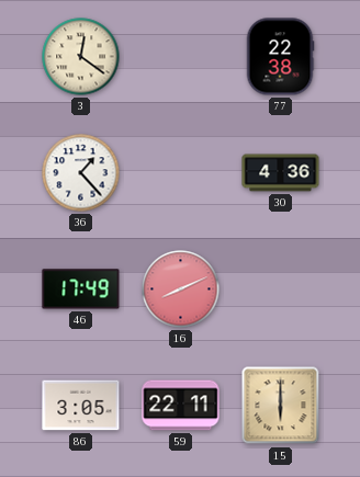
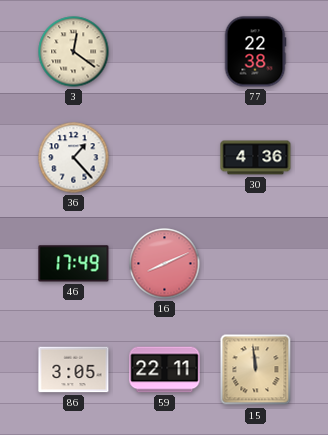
15: 6:00 -> 11:59
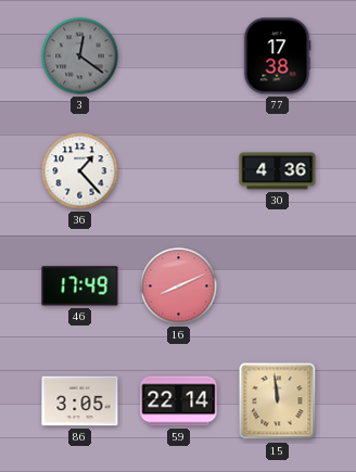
3 dial: cream -> grey
77: 22:38 -> 17:38
59: 22:11 -> 22:14
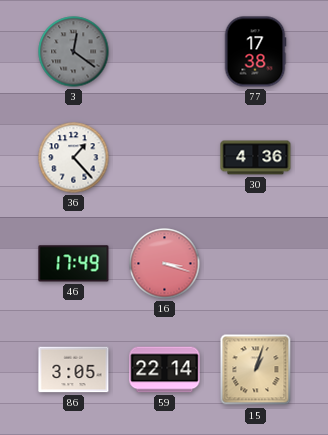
16: 8:11 -> 3:18
15: 11:59 -> 1:03
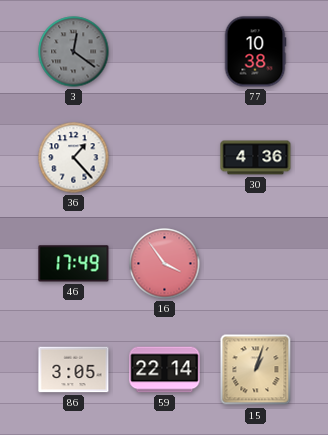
77: 17:38 -> 10:38
16: 3:18 -> 3:54
